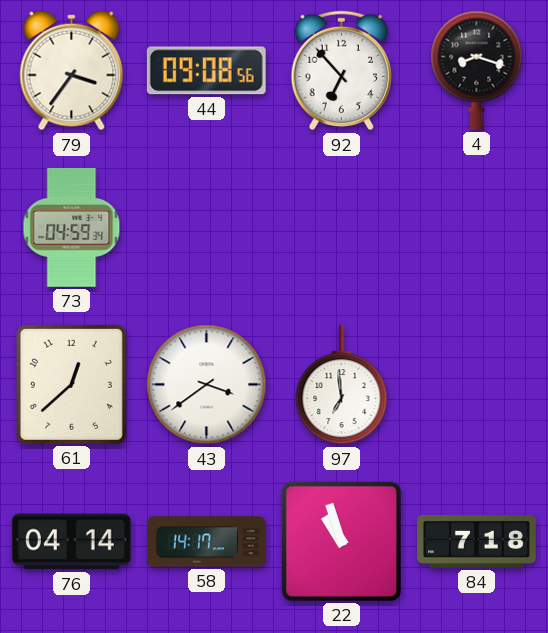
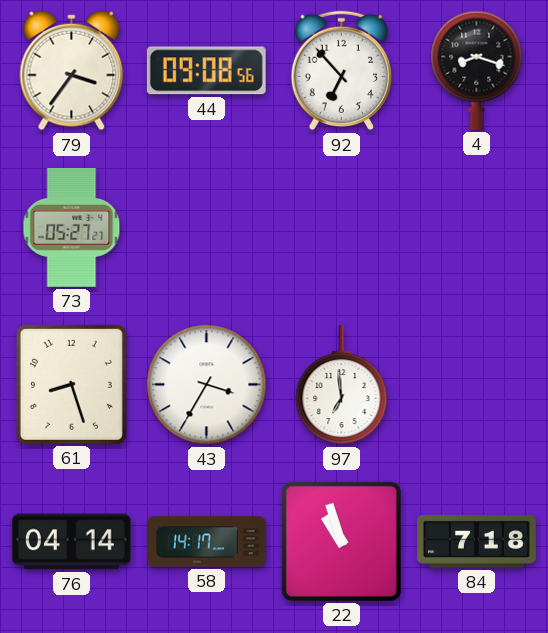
73: 04:59 -> 05:27
61: 12:38 -> 8:27
43: 3:39 -> 3:35
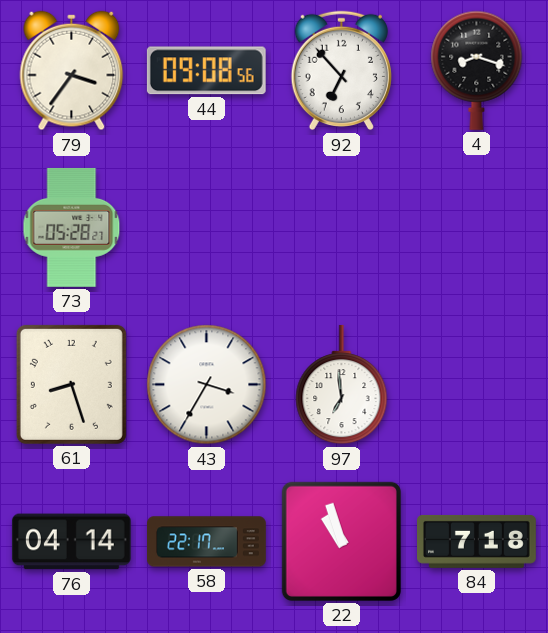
73: 05:27 -> 05:28
58: 14:17 -> 22:17
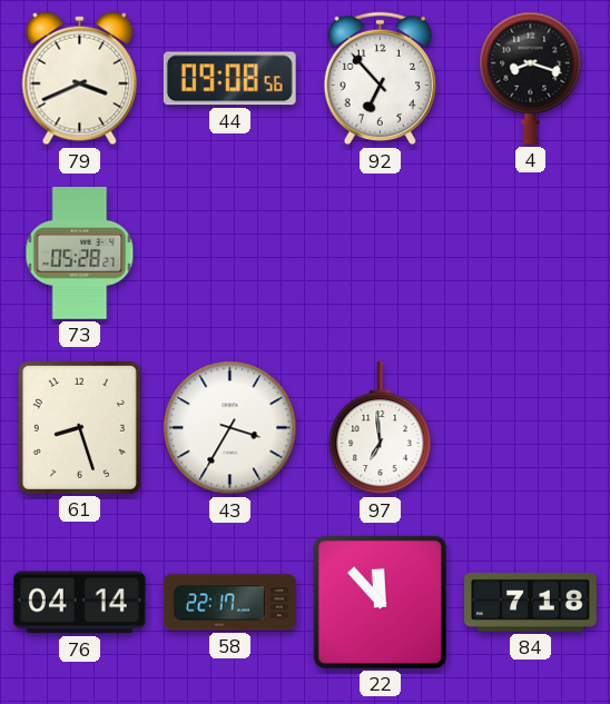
79: 3:36 -> 3:41
22: 10:57 -> 11:53
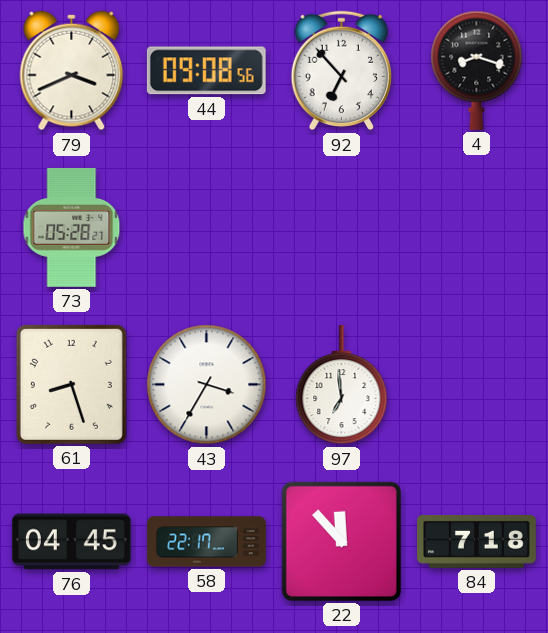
76: 04:14 -> 04:45
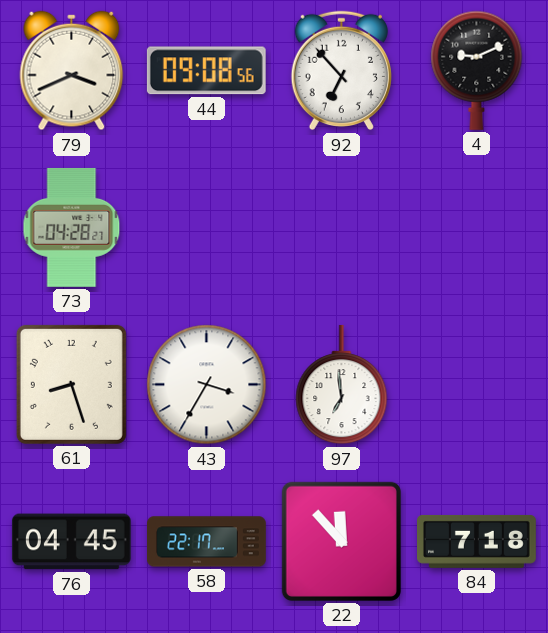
4: 8:18 -> 9:11
73: 05:28 -> 04:28
